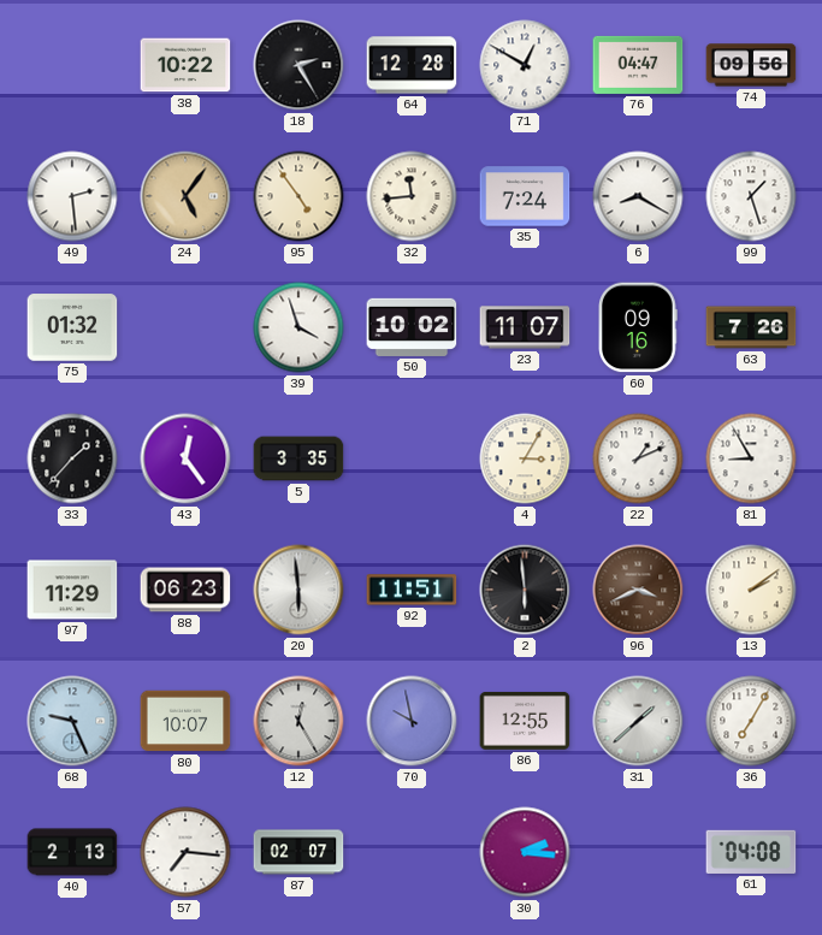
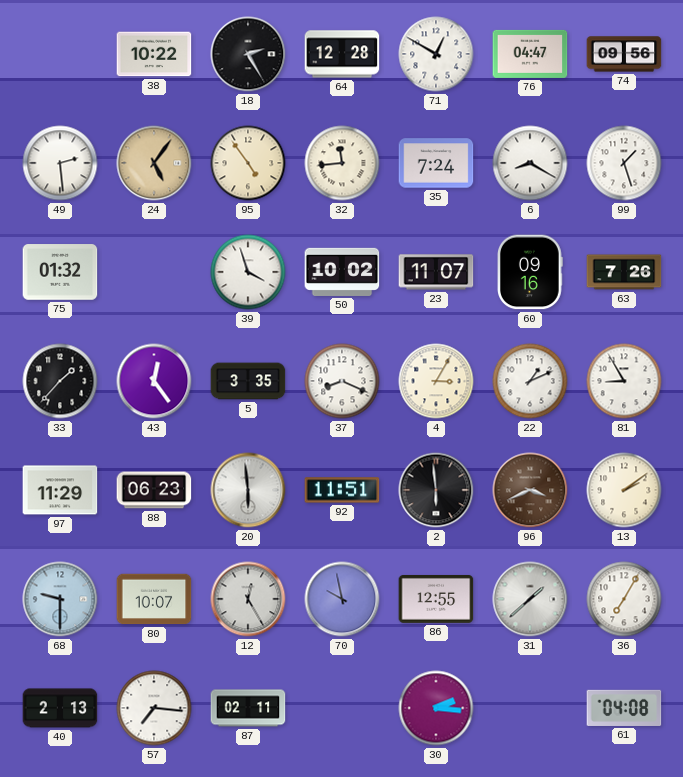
37: none -> 8:19
68: 9:26 -> 9:30
87: 02:07 -> 02:11
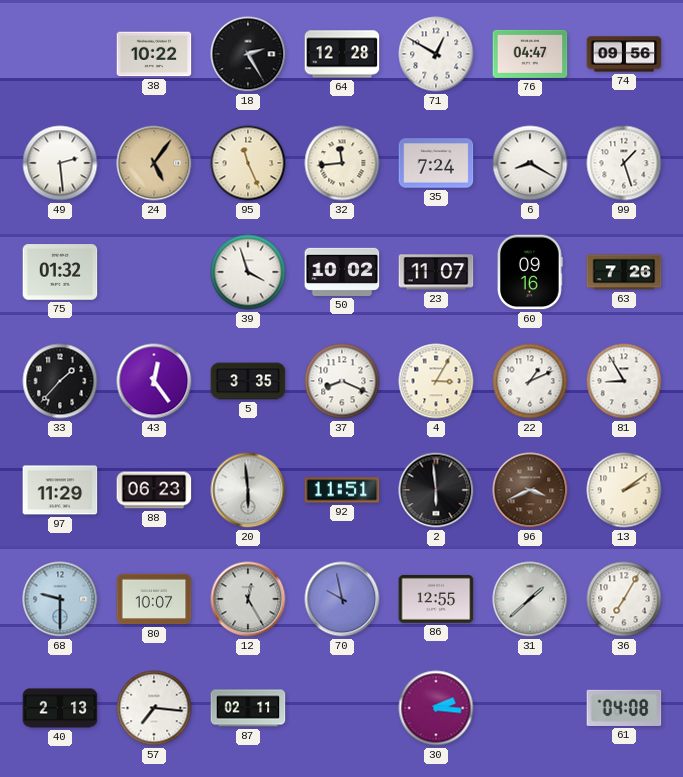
95: 4:54 -> 11:26
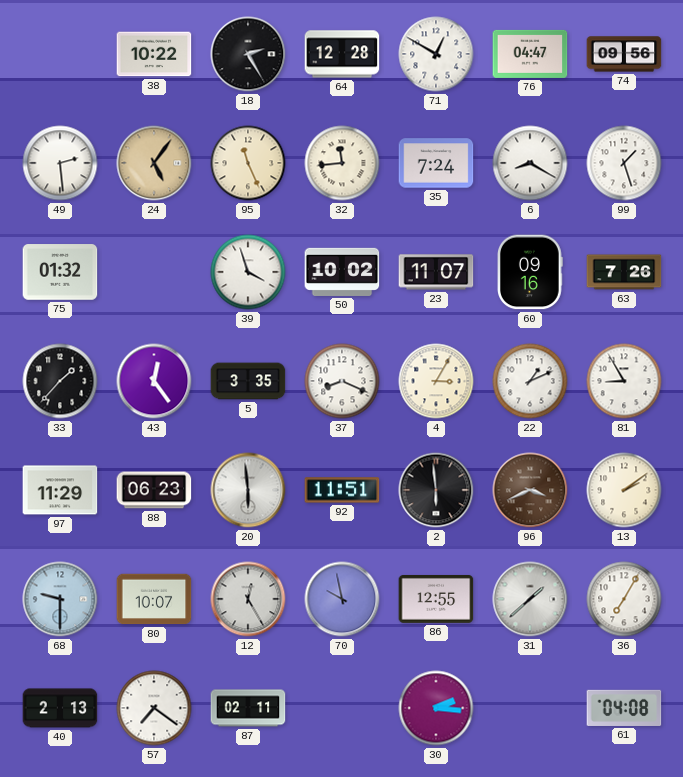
57: 7:16 -> 7:21
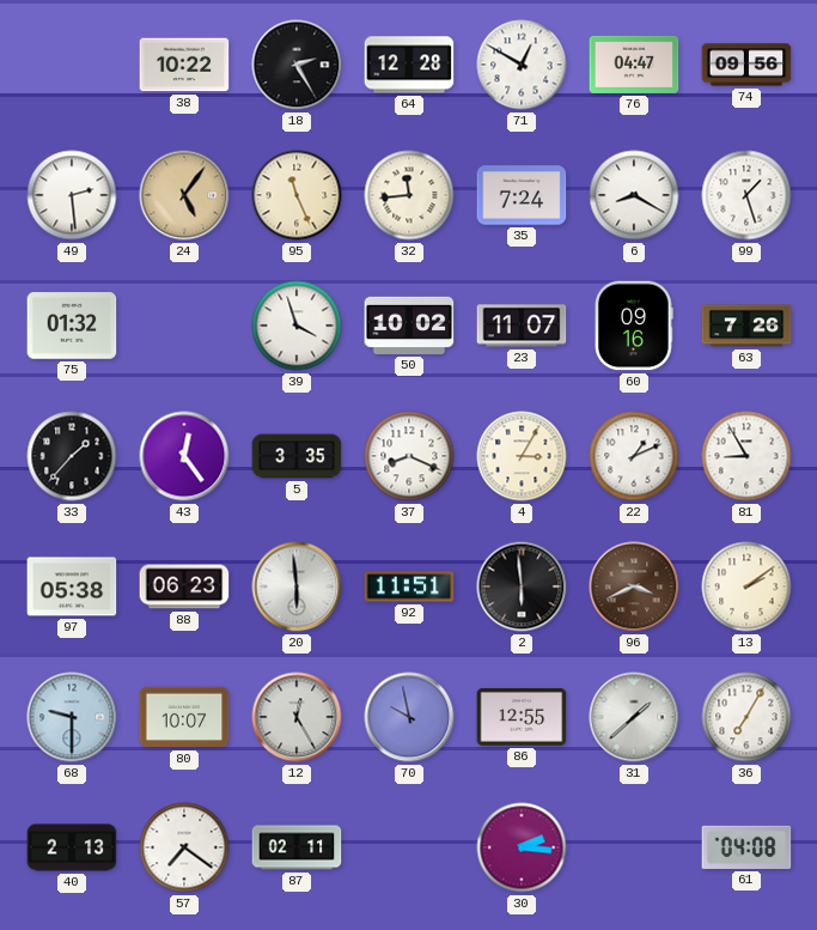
97: 11:29 -> 05:38
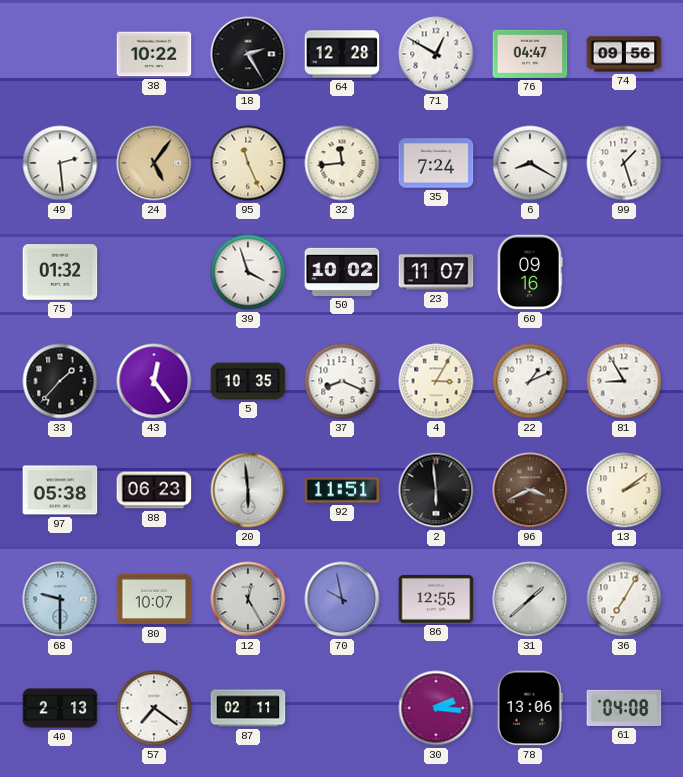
63: 7:26 -> none
5: 3:35 -> 10:35
78: none -> 13:06
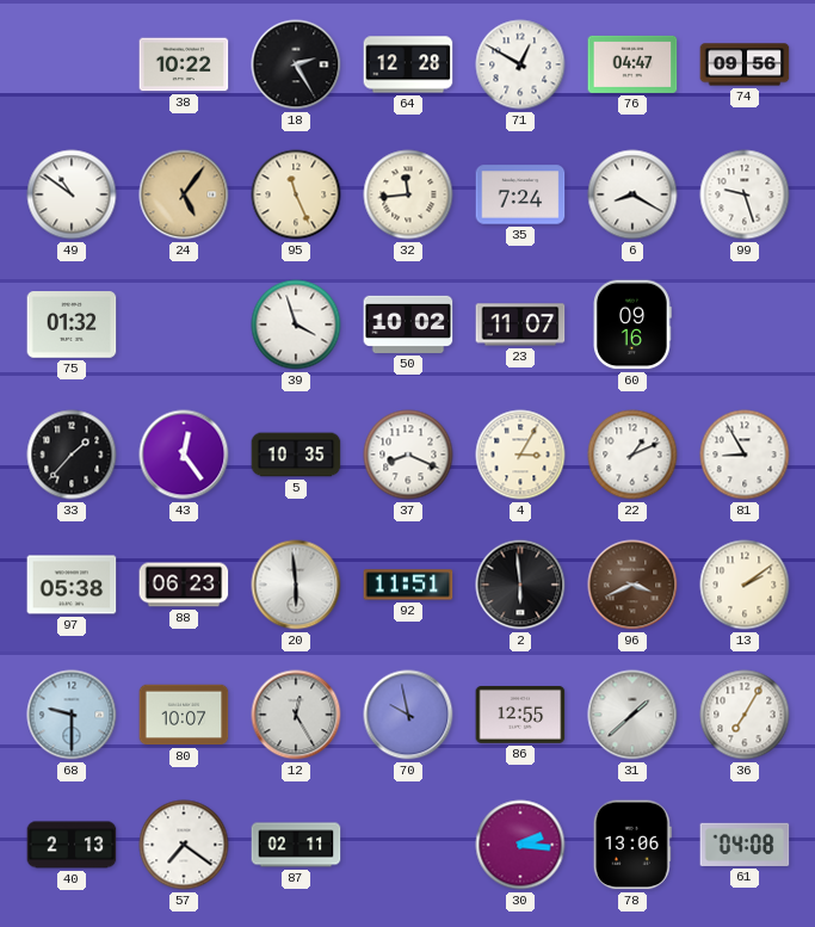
49: 2:29 -> 10:51
99: 1:27 -> 9:27
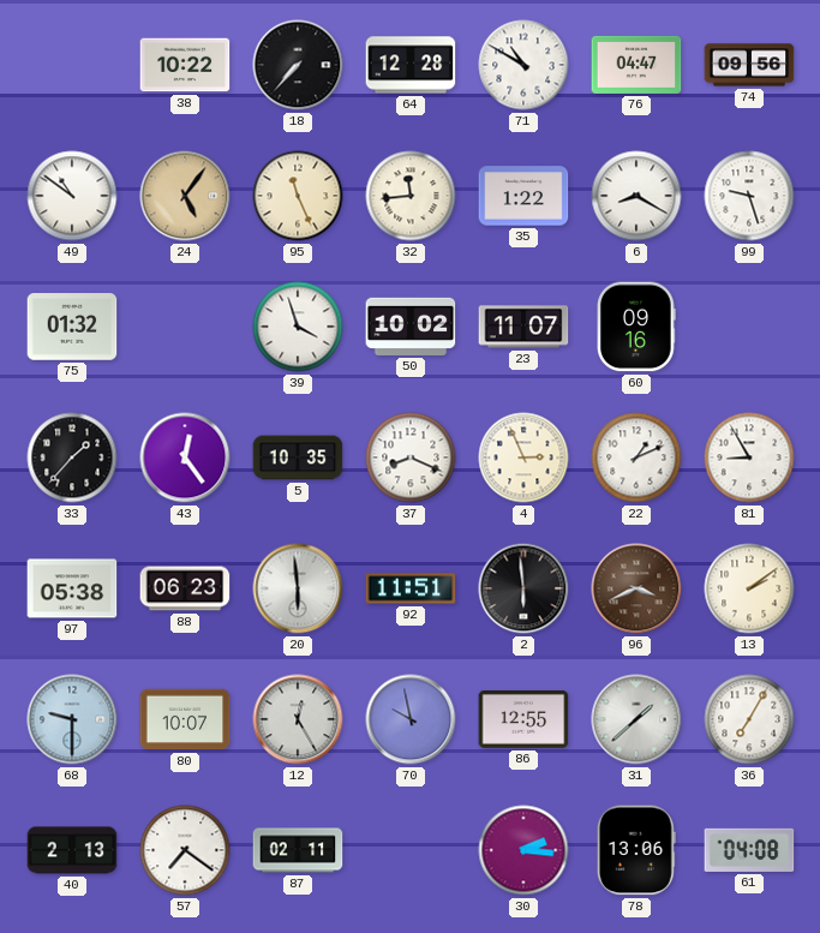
18: 2:25 -> 7:37
71: 12:50 -> 10:50
35: 7:24 -> 1:22
4: 3:05 -> 2:56
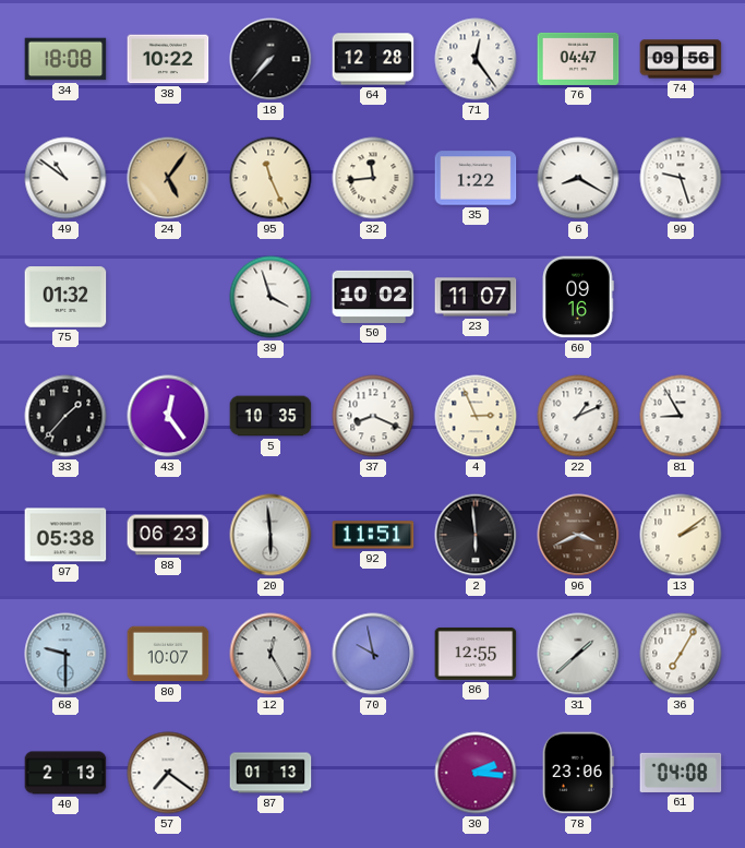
34: none -> 18:08
71: 10:50 -> 12:24
87: 02:11 -> 01:13
78: 13:06 -> 23:06
